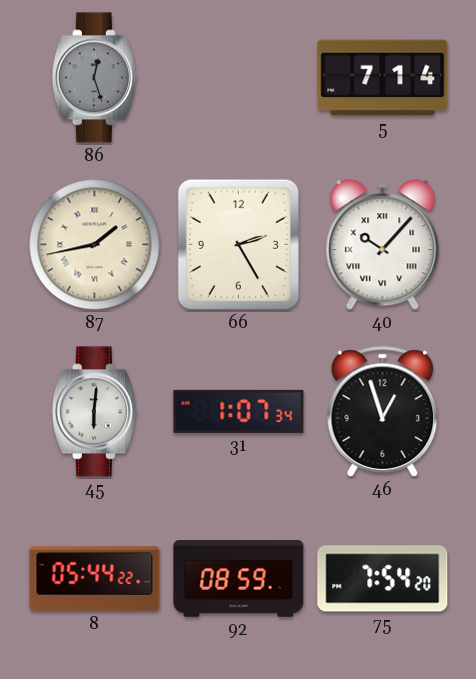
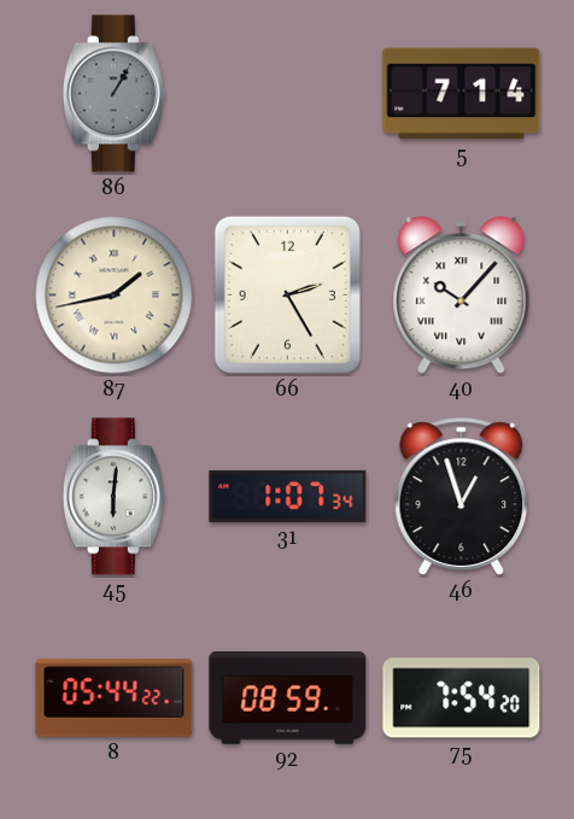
86: 12:27 -> 1:05
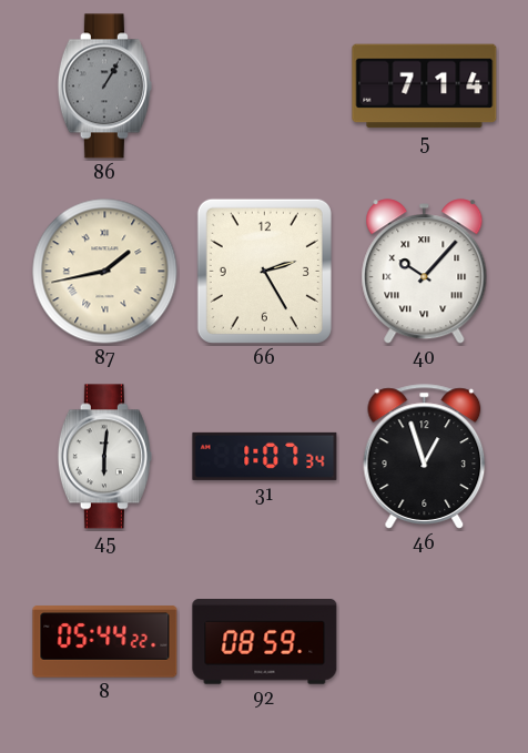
75: 7:54 -> none
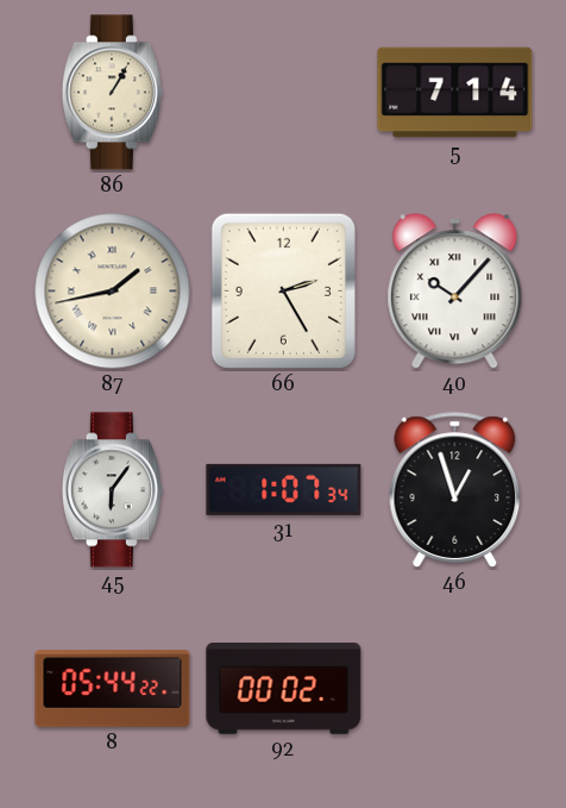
86 dial: grey -> cream
45: 6:01 -> 6:06
92: 08:59 -> 00:02
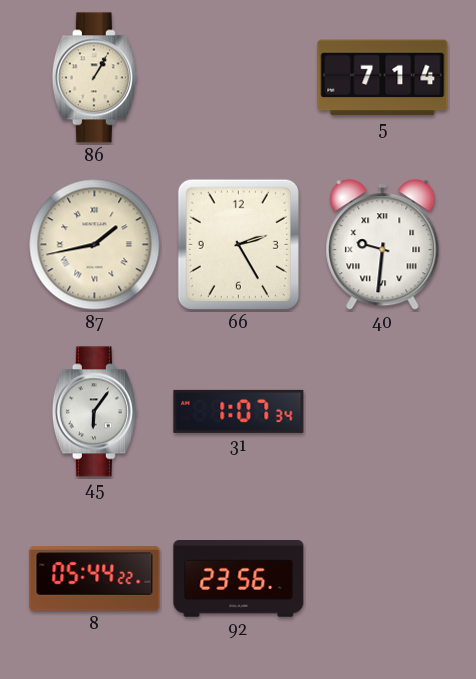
40: 10:07 -> 9:31
46: 12:57 -> none
92: 00:02 -> 23:56
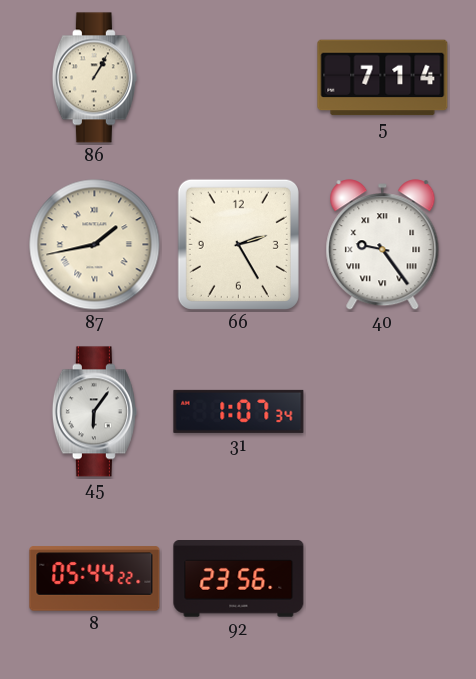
40: 9:31 -> 9:24
